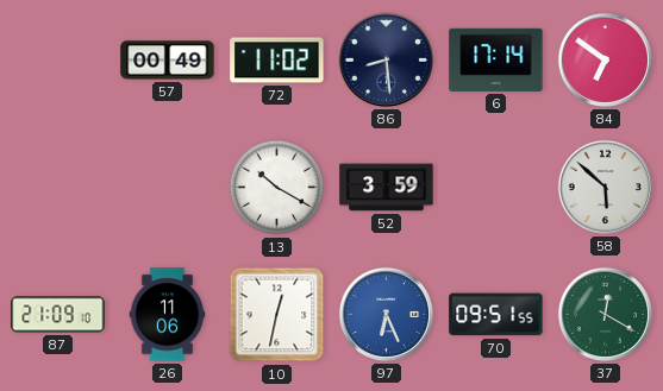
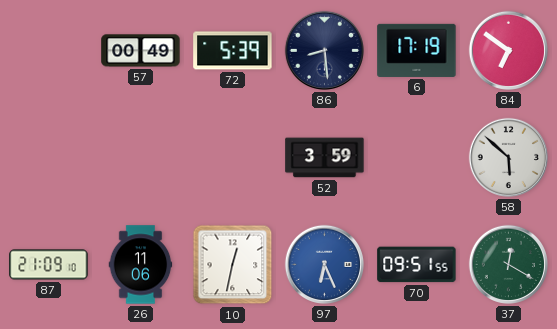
72: 11:02 -> 5:39
6: 17:14 -> 17:19
13: 10:20 -> none
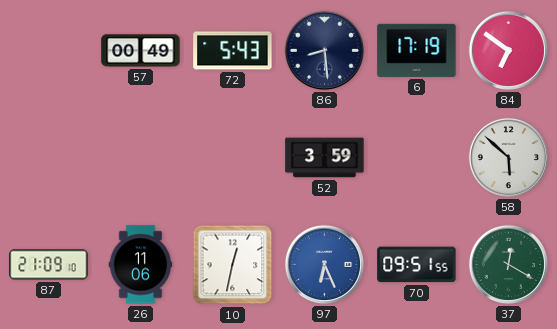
72: 5:39 -> 5:43
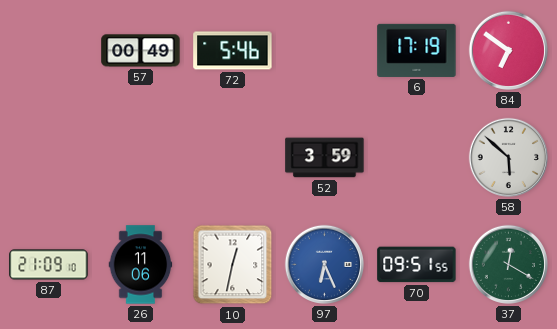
72: 5:43 -> 5:46
86: 8:29 -> none
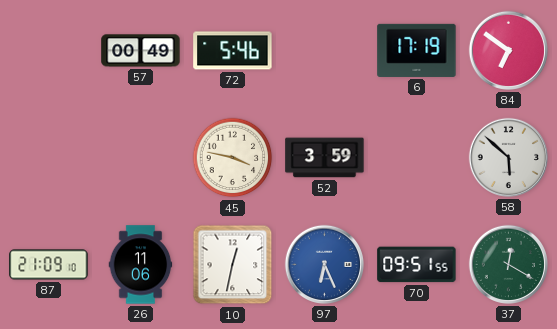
45: none -> 3:47
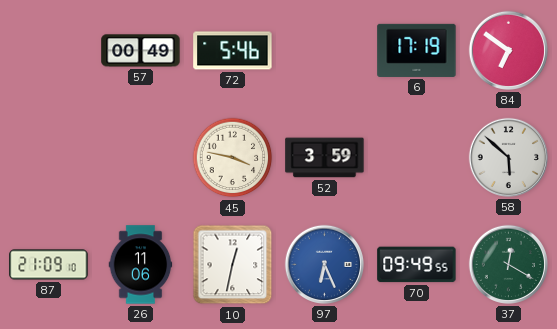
70: 09:51 -> 09:49
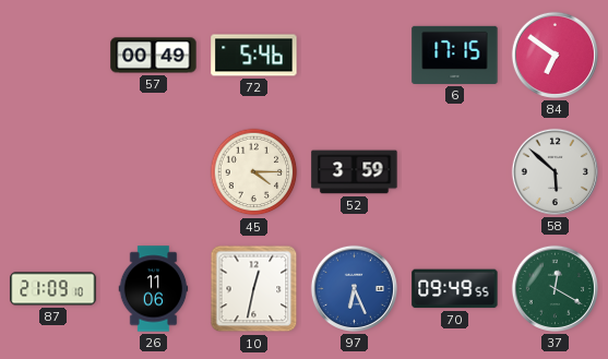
6: 17:19 -> 17:15
45: 3:47 -> 4:15
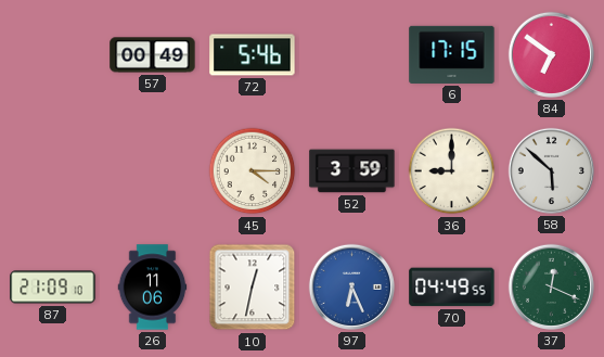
36: none -> 9:00
70: 09:49 -> 04:49
37: 12:20 -> 12:19
